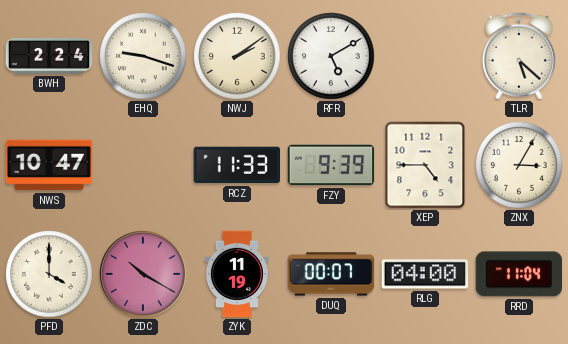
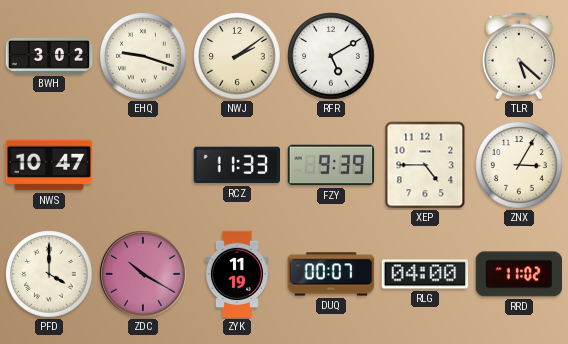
BWH: 2:24 -> 3:02
RRD: 11:04 -> 11:02
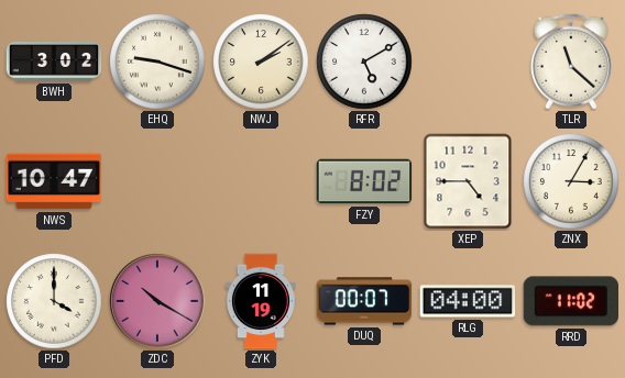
TLR: 5:22 -> 11:22
RCZ: 11:33 -> none
FZY: 9:39 -> 8:02
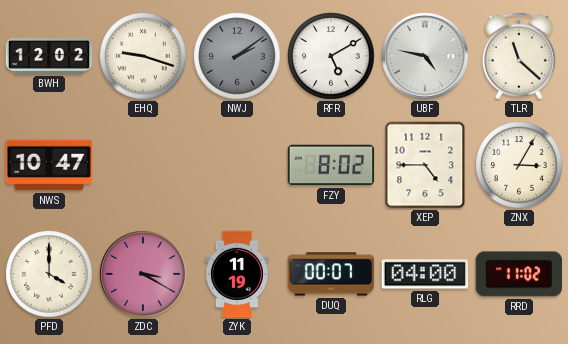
BWH: 3:02 -> 12:02
NWJ dial: cream -> grey
UBF: none -> 4:47
ZDC: 10:20 -> 3:20
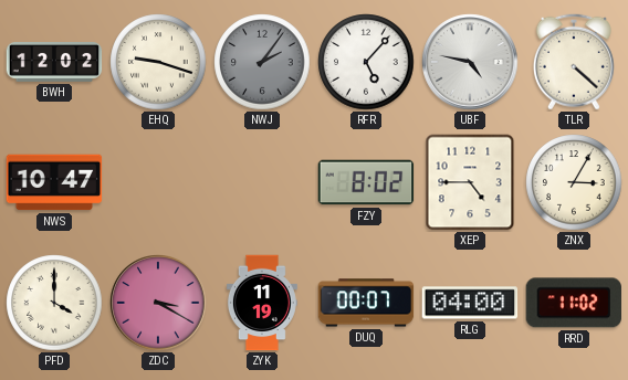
NWJ: 2:09 -> 2:06
RFR: 5:10 -> 5:07
TLR: 11:22 -> 4:22
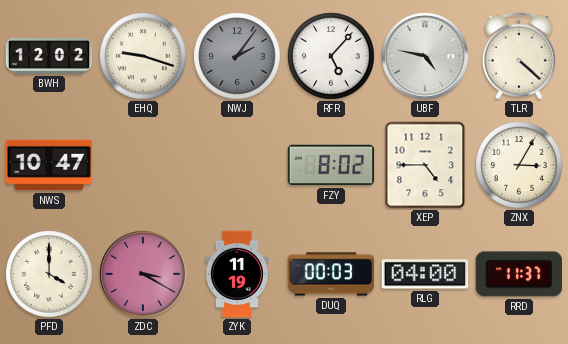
DUQ: 00:07 -> 00:03
RRD: 11:02 -> 11:37
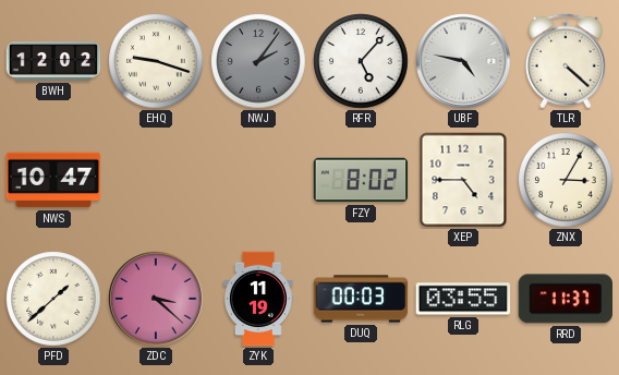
PFD: 4:00 -> 1:38
ZDC: 3:20 -> 3:22
RLG: 04:00 -> 03:55
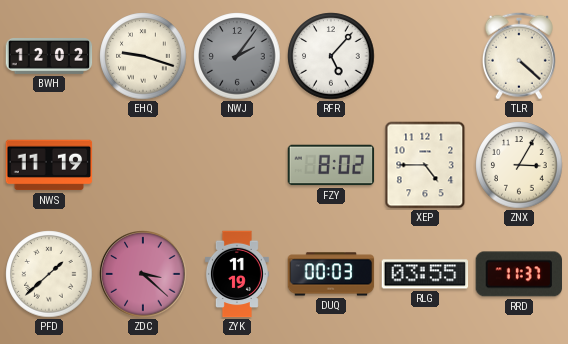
UBF: 4:47 -> none
NWS: 10:47 -> 11:19
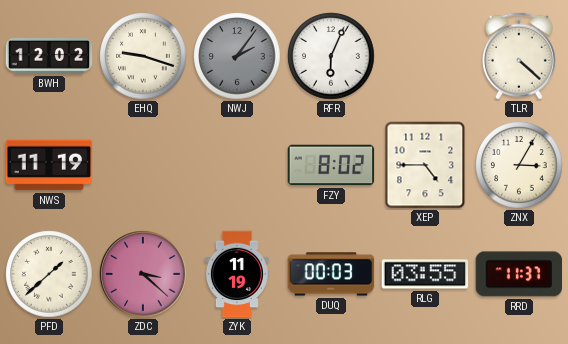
RFR: 5:07 -> 6:04
